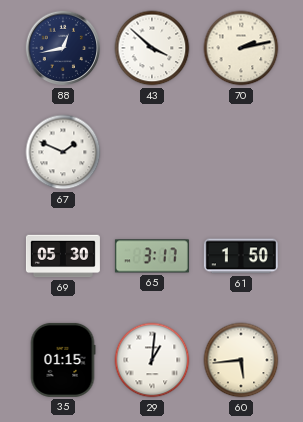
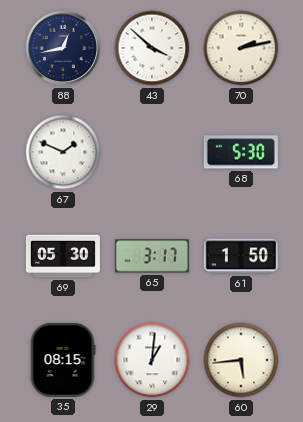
68: none -> 5:30
35: 01:15 -> 08:15
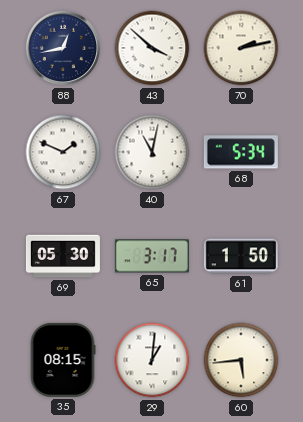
40: none -> 11:02
68: 5:30 -> 5:34
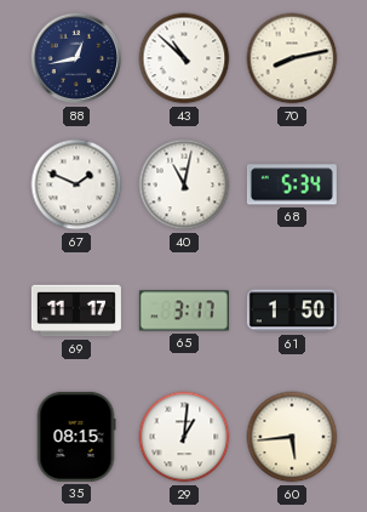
43: 3:52 -> 10:52
70: 2:13 -> 8:13
69: 05:30 -> 11:17
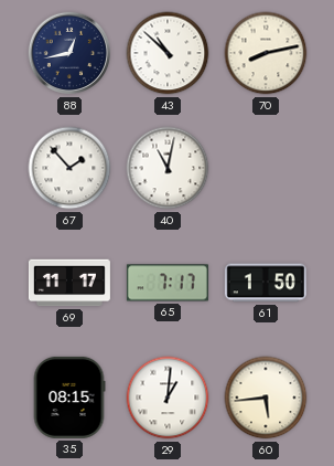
67: 1:49 -> 1:53
68: 5:34 -> none
65: 3:17 -> 7:17
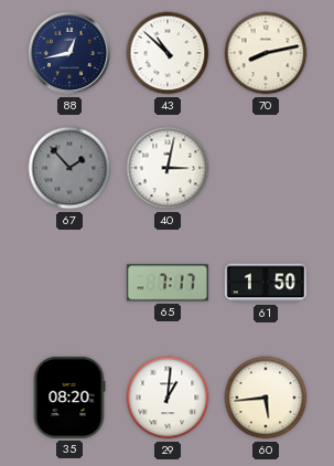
67 dial: white -> grey
40: 11:02 -> 3:02
69: 11:17 -> none
35: 08:15 -> 08:20
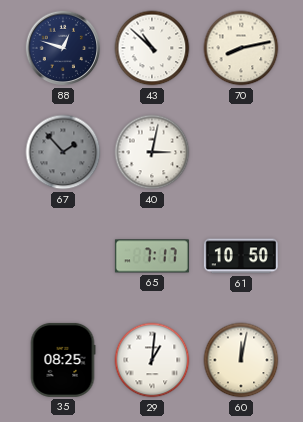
88: 12:43 -> 12:48
61: 1:50 -> 10:50
35: 08:20 -> 08:25
60: 5:44 -> 12:02
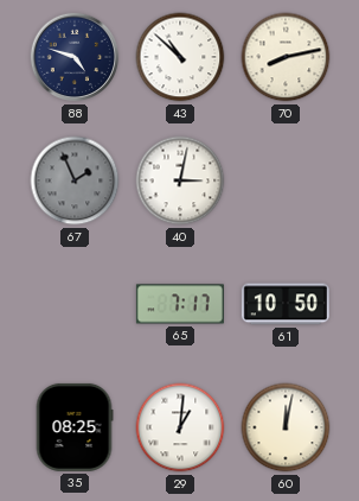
88: 12:48 -> 4:48
67: 1:53 -> 1:56
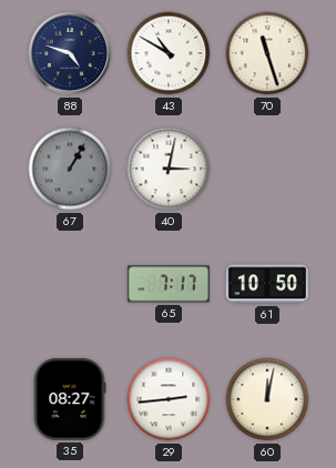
43: 10:52 -> 10:50
70: 8:13 -> 11:27
67: 1:56 -> 1:05
35: 08:25 -> 08:27
29: 1:01 -> 2:44
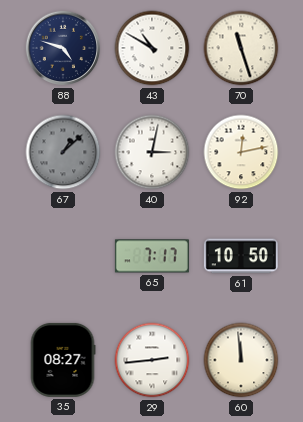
67: 1:05 -> 1:08
92: none -> 12:13
60: 12:02 -> 11:59
